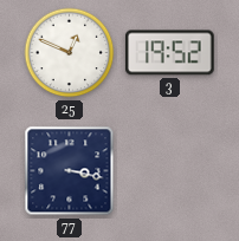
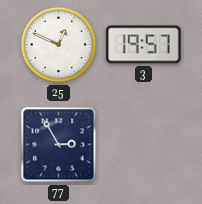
3: 19:52 -> 19:57
77: 3:17 -> 2:55
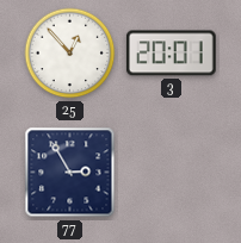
25: 12:49 -> 12:53
3: 19:57 -> 20:01
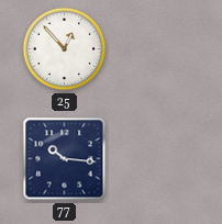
3: 20:01 -> none
77: 2:55 -> 10:16
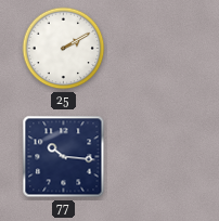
25: 12:53 -> 2:10
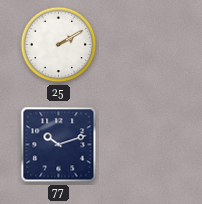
77: 10:16 -> 10:12
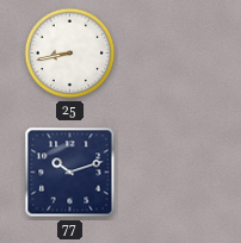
25: 2:10 -> 8:43
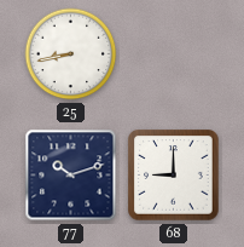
68: none -> 9:00
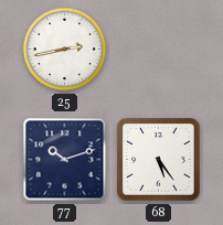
25: 8:43 -> 2:43
68: 9:00 -> 5:24
